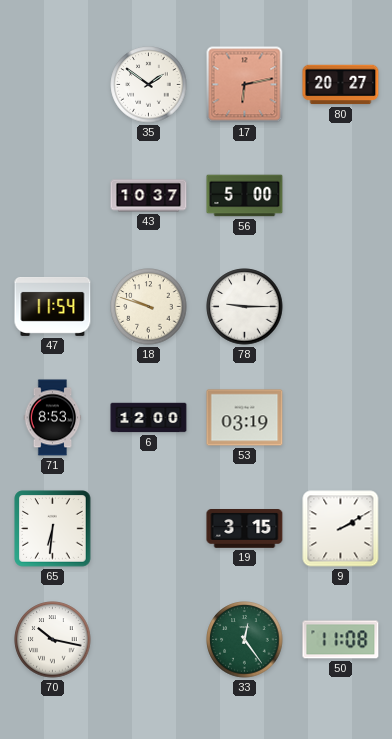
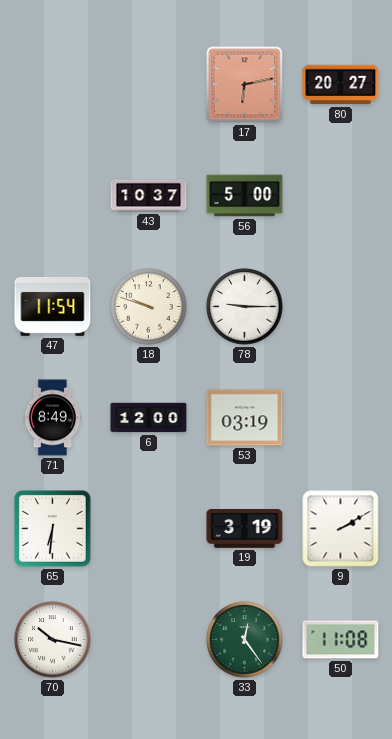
35: 1:51 -> none
71: 8:53 -> 8:49
19: 3:15 -> 3:19
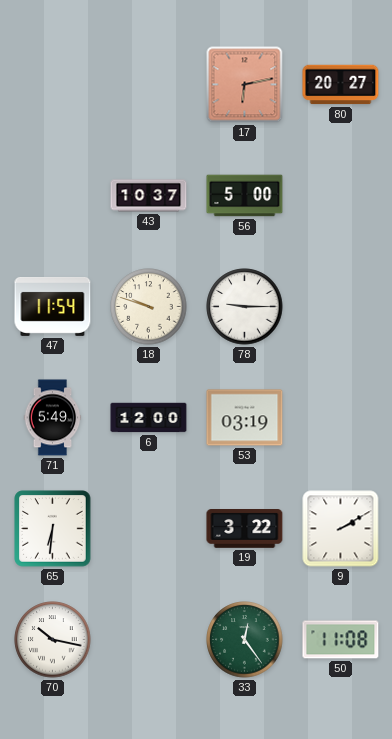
71: 8:49 -> 5:49
19: 3:19 -> 3:22
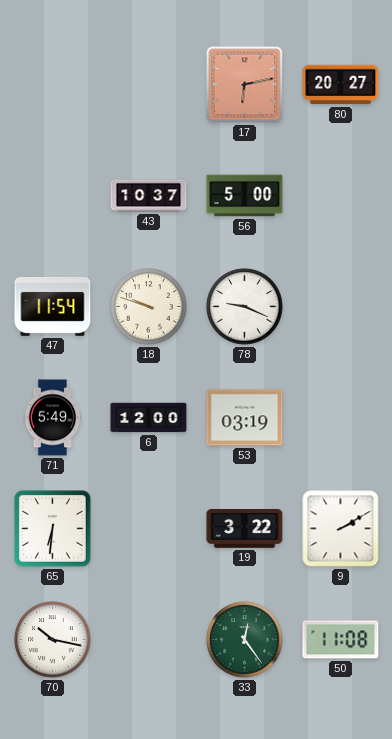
78: 9:15 -> 9:19
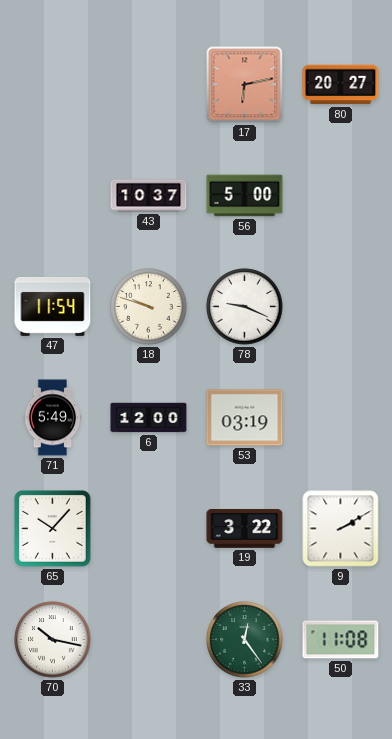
65: 6:31 -> 10:07
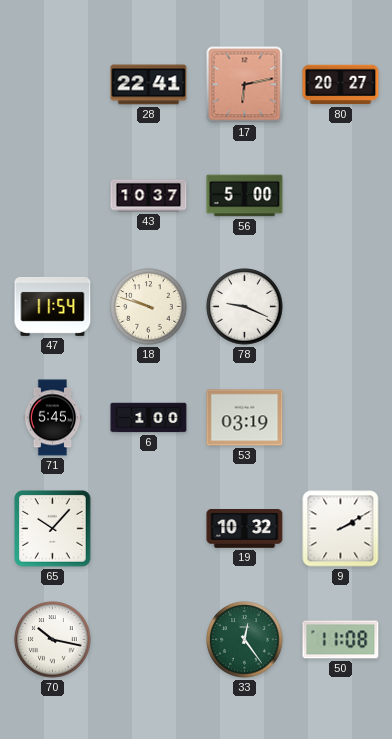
28: none -> 22:41
71: 5:49 -> 5:45
6: 12:00 -> 1:00
19: 3:22 -> 10:32
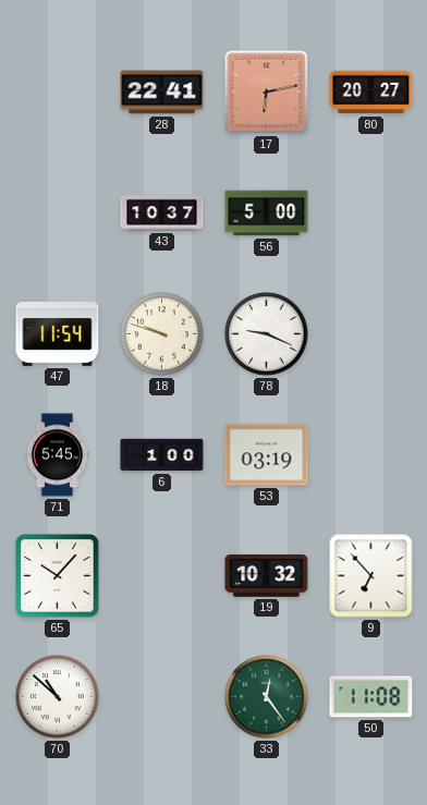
9: 2:10 -> 6:53
70: 10:17 -> 10:52
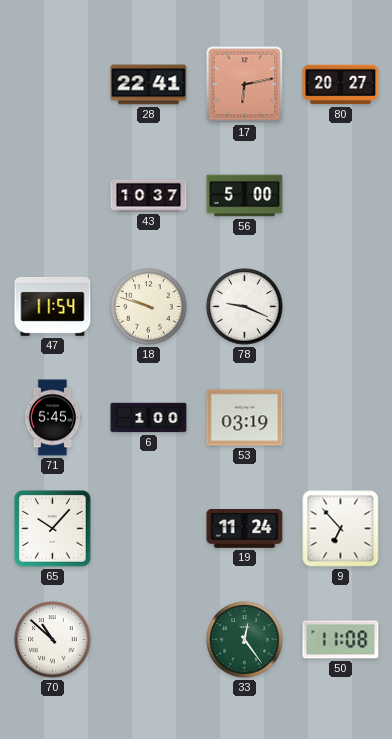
19: 10:32 -> 11:24
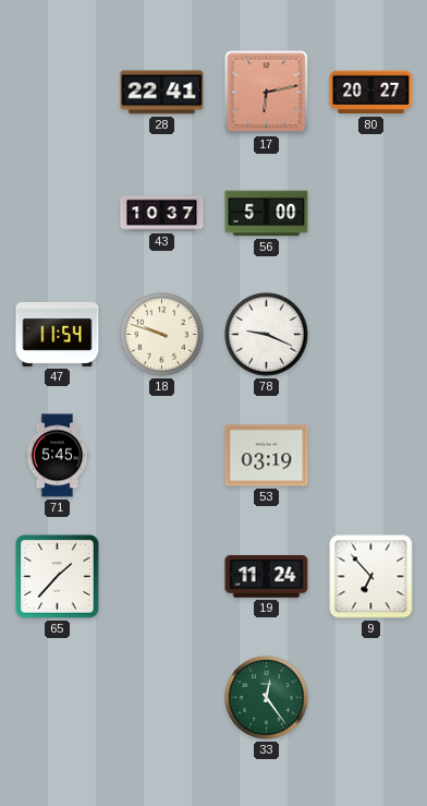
6: 1:00 -> none
65: 10:07 -> 1:37
70: 10:52 -> none
50: 11:08 -> none
